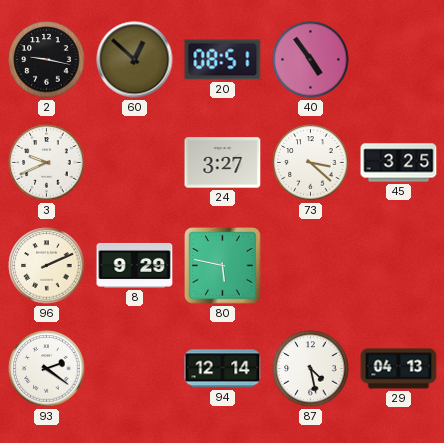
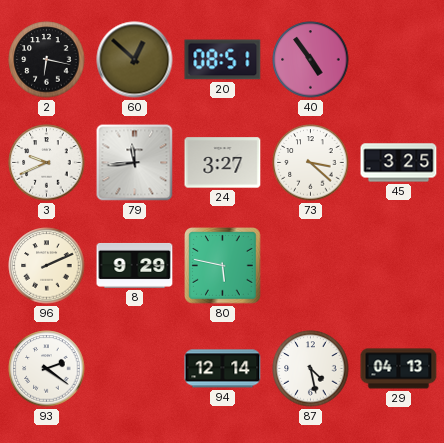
2: 9:17 -> 6:17
79: none -> 11:44
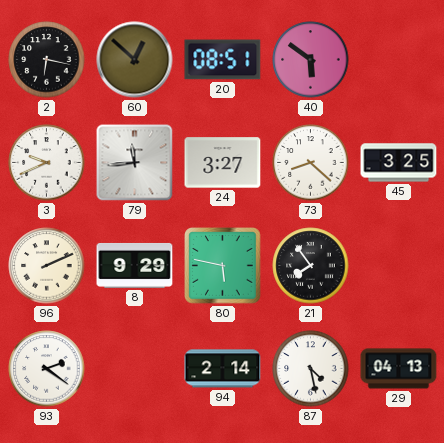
40: 4:54 -> 5:51
73: 3:22 -> 8:22
21: none -> 7:54
94: 12:14 -> 2:14
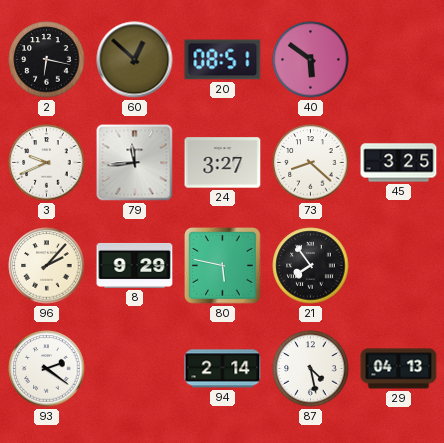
96: 2:11 -> 2:07
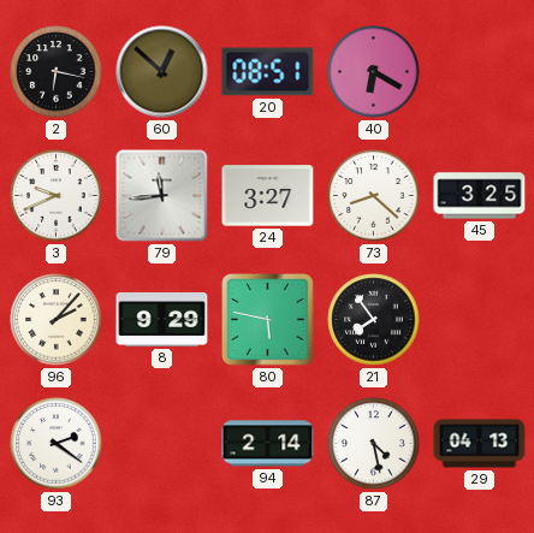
40: 5:51 -> 6:20
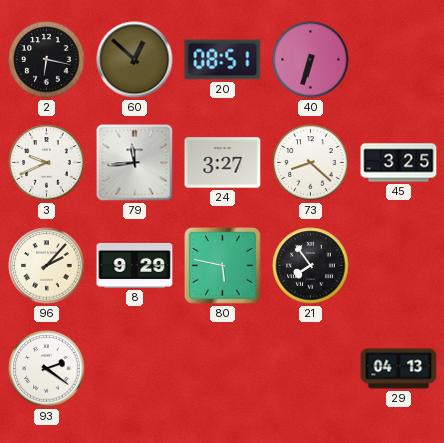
40: 6:20 -> 6:33
94: 2:14 -> none
87: 4:28 -> none
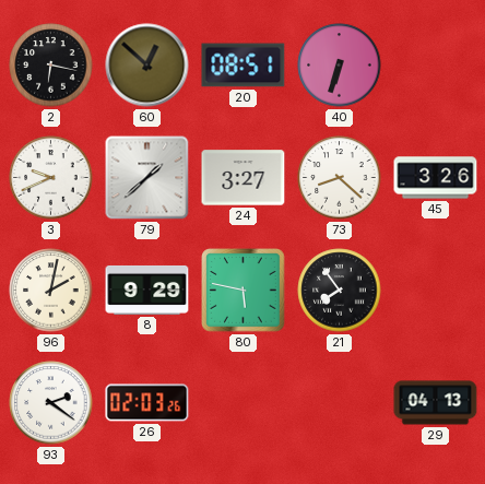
79: 11:44 -> 1:38
45: 3:25 -> 3:26
96: 2:07 -> 2:02
26: none -> 02:03
